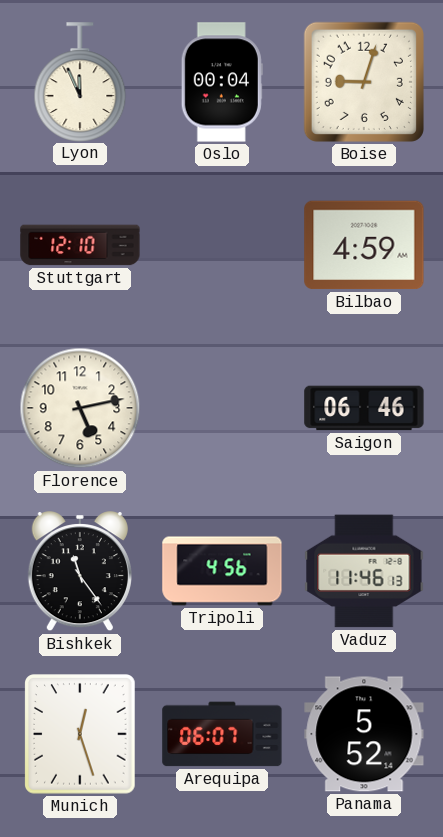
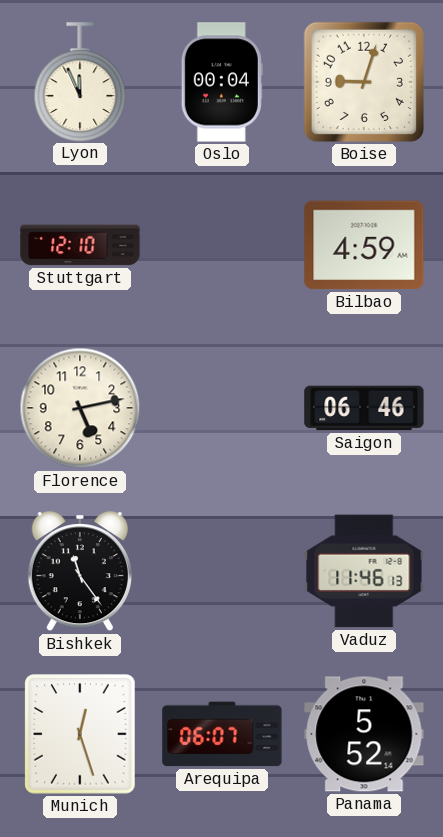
Tripoli: 4:56 -> none
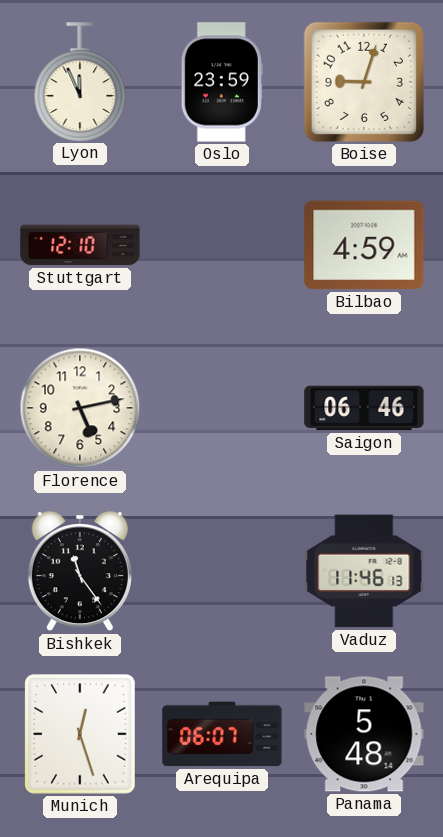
Oslo: 00:04 -> 23:59
Panama: 5:52 -> 5:48
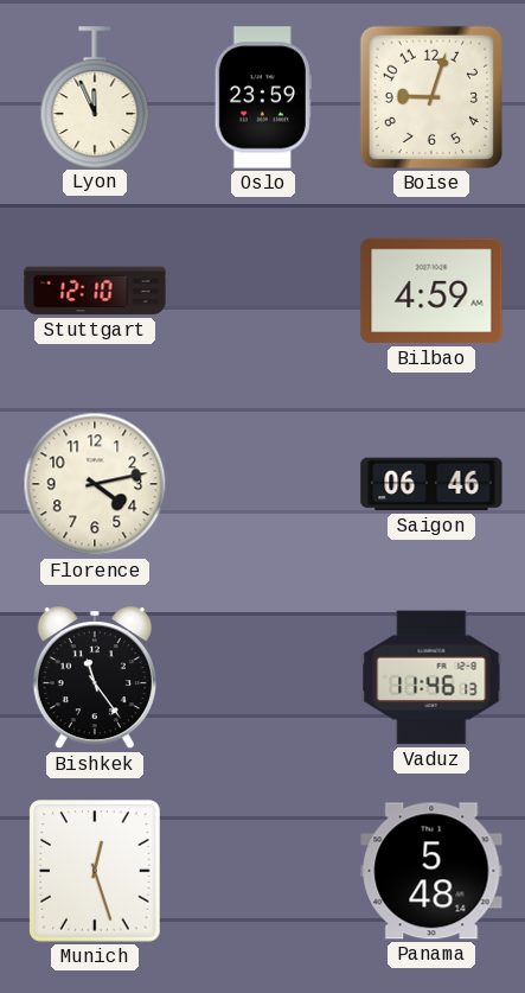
Florence: 5:13 -> 4:13
Arequipa: 06:07 -> none
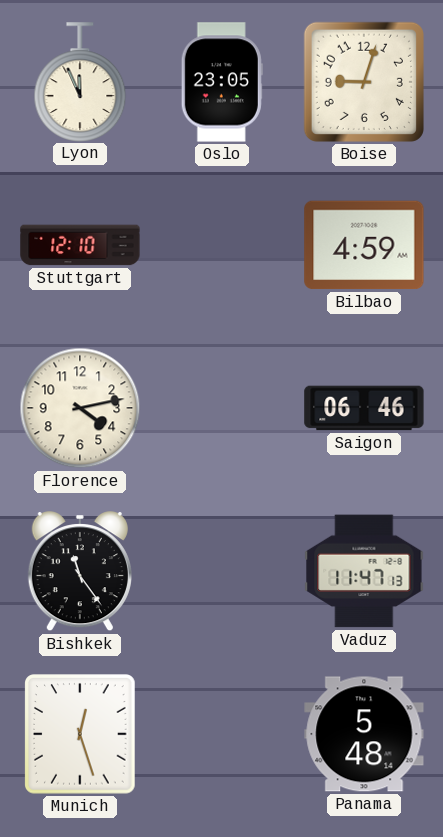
Oslo: 23:59 -> 23:05
Vaduz: 11:46 -> 11:47
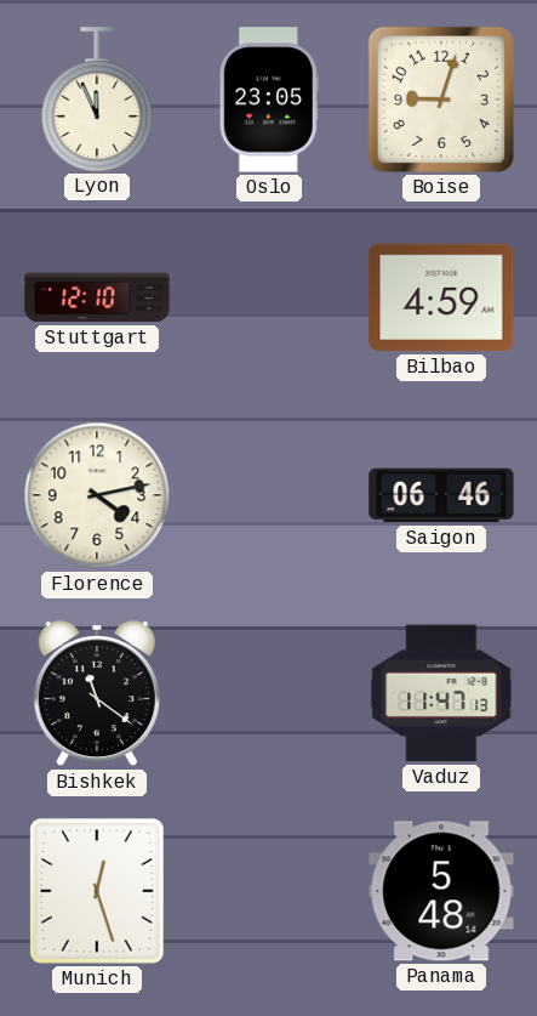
Bishkek: 11:24 -> 11:21
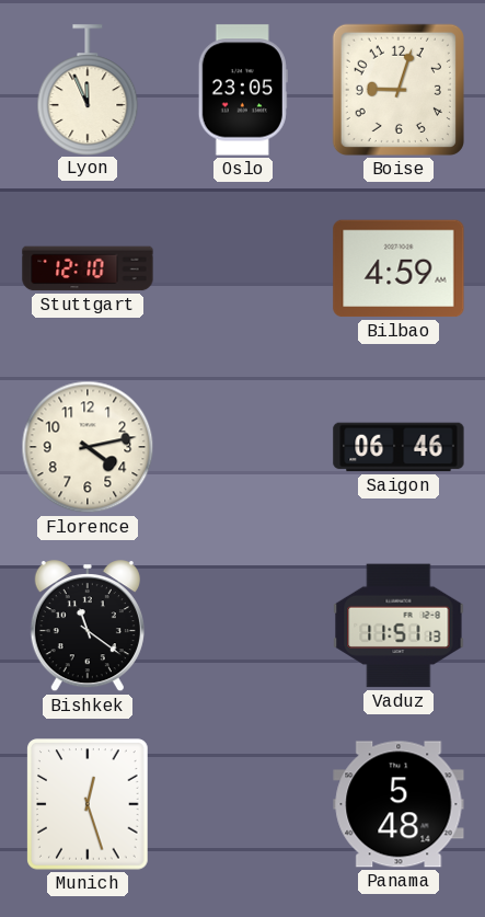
Vaduz: 11:47 -> 11:51
